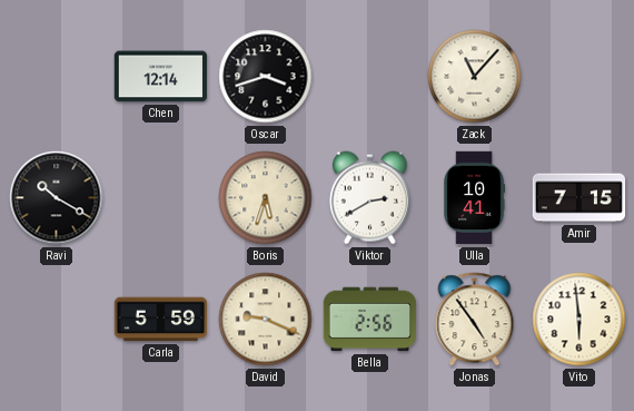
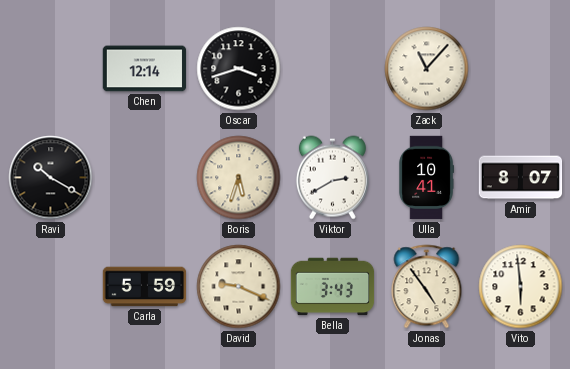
Amir: 7:15 -> 8:07
Bella: 2:56 -> 3:43
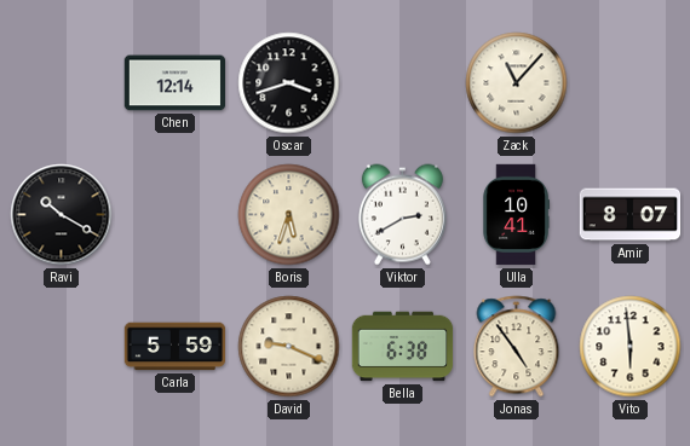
Bella: 3:43 -> 6:38
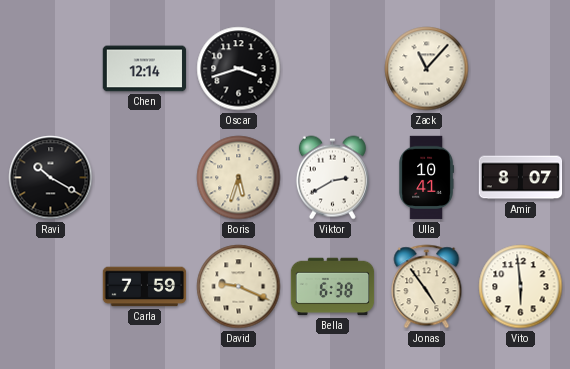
Carla: 5:59 -> 7:59
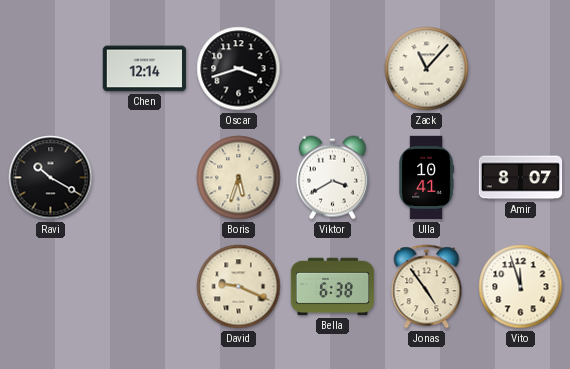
Viktor: 2:40 -> 3:40
Carla: 7:59 -> none
Vito: 5:59 -> 11:57
